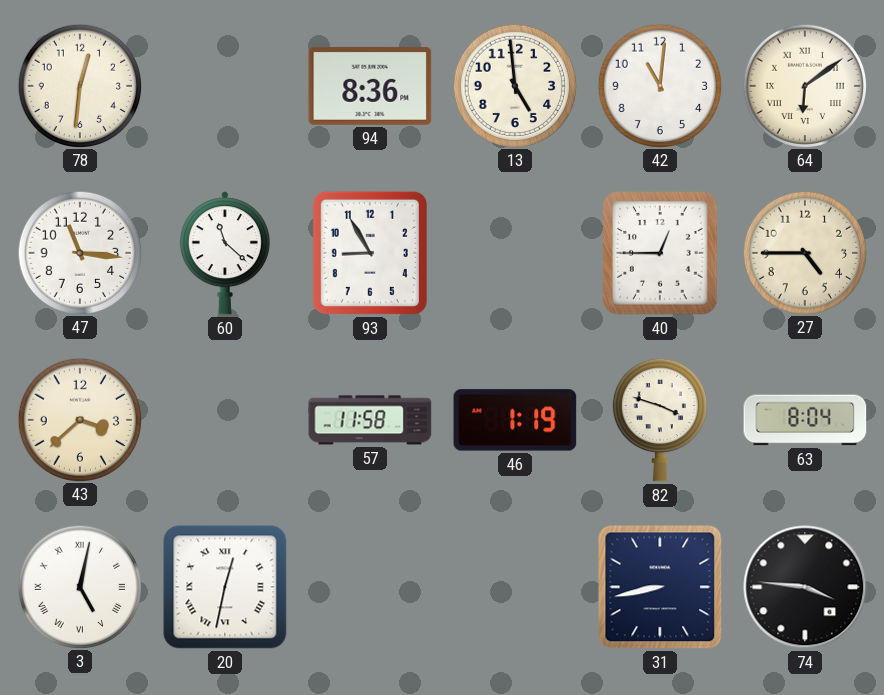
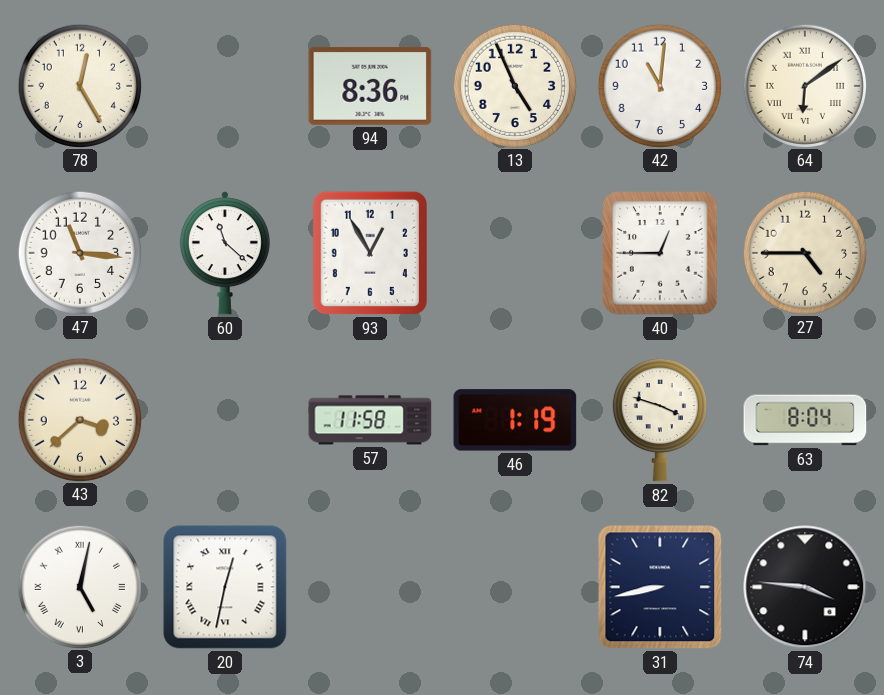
78: 12:31 -> 12:25
13: 4:59 -> 4:56
93: 8:55 -> 12:55
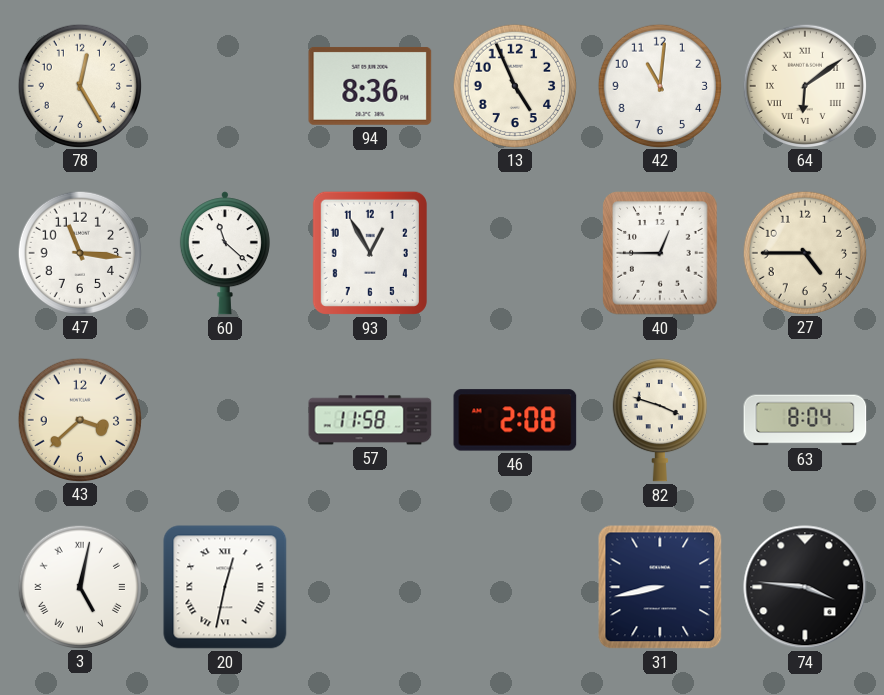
46: 1:19 -> 2:08
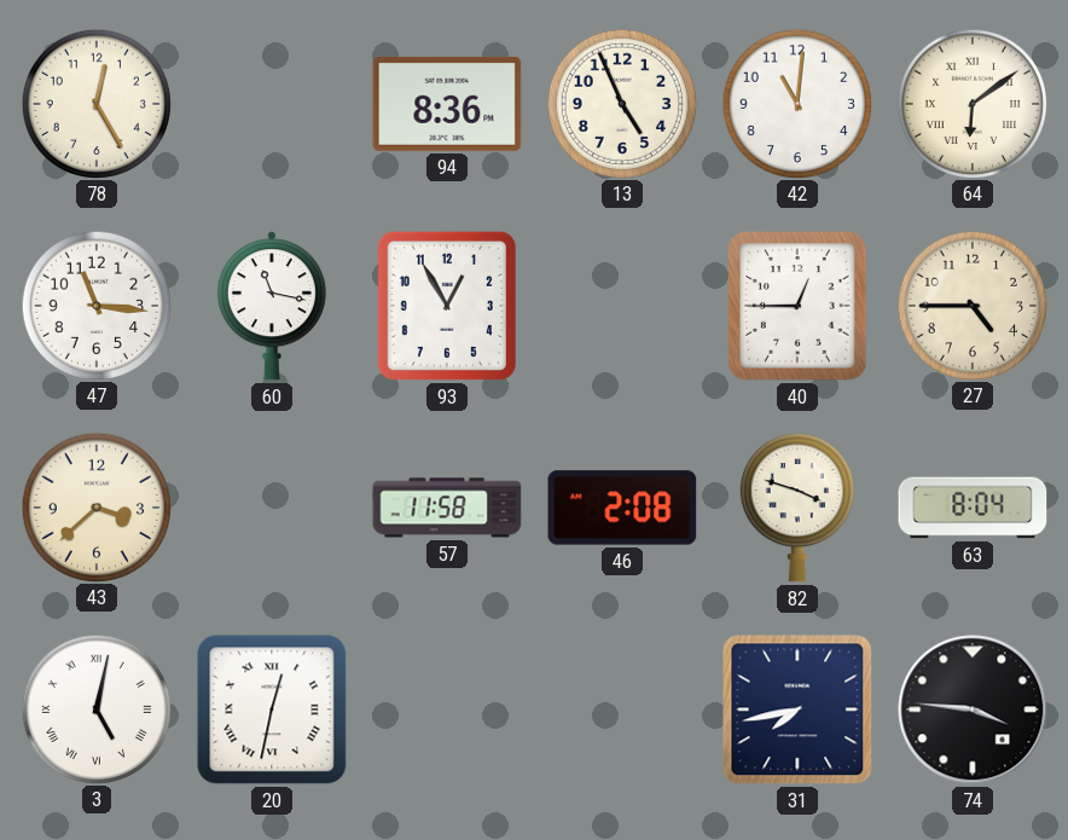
60: 11:22 -> 11:17
31: 8:43 -> 7:43
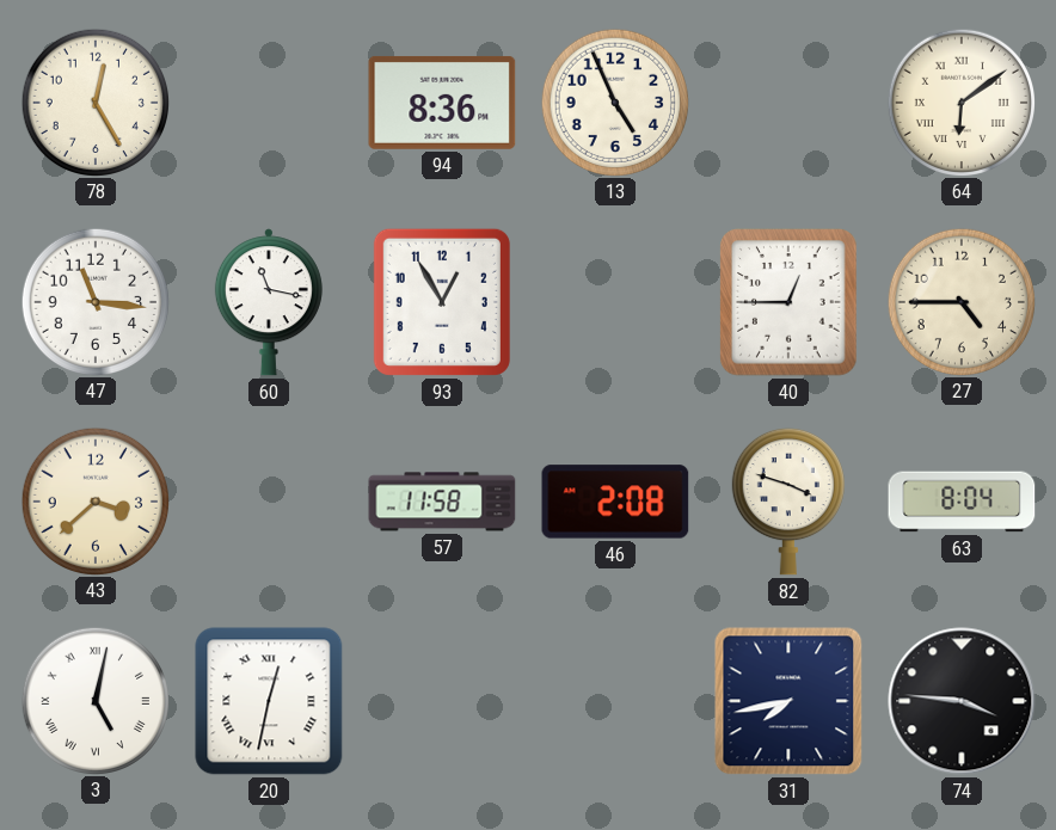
42: 11:01 -> none
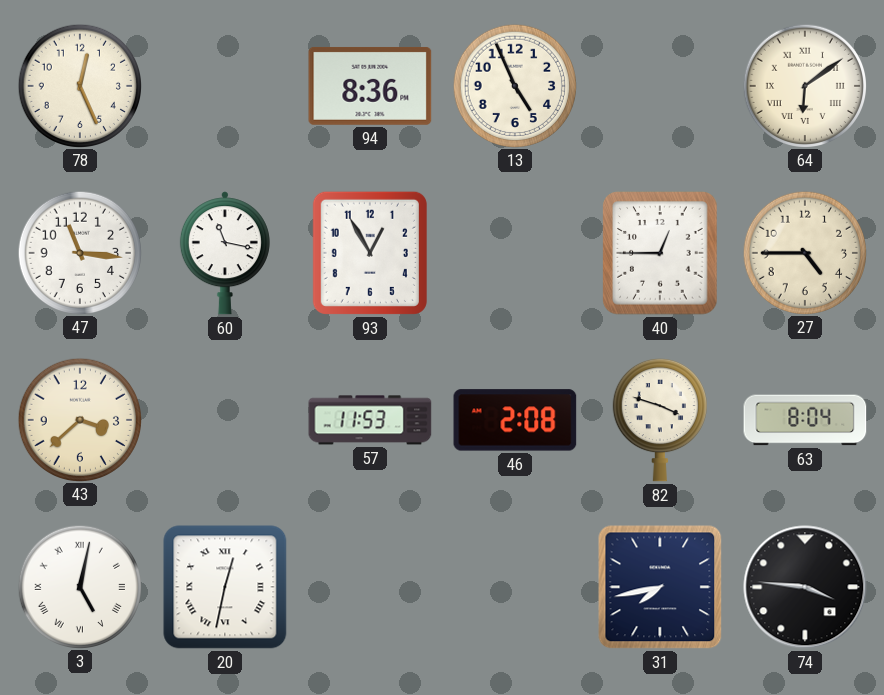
78: 12:25 -> 12:26
57: 11:58 -> 11:53
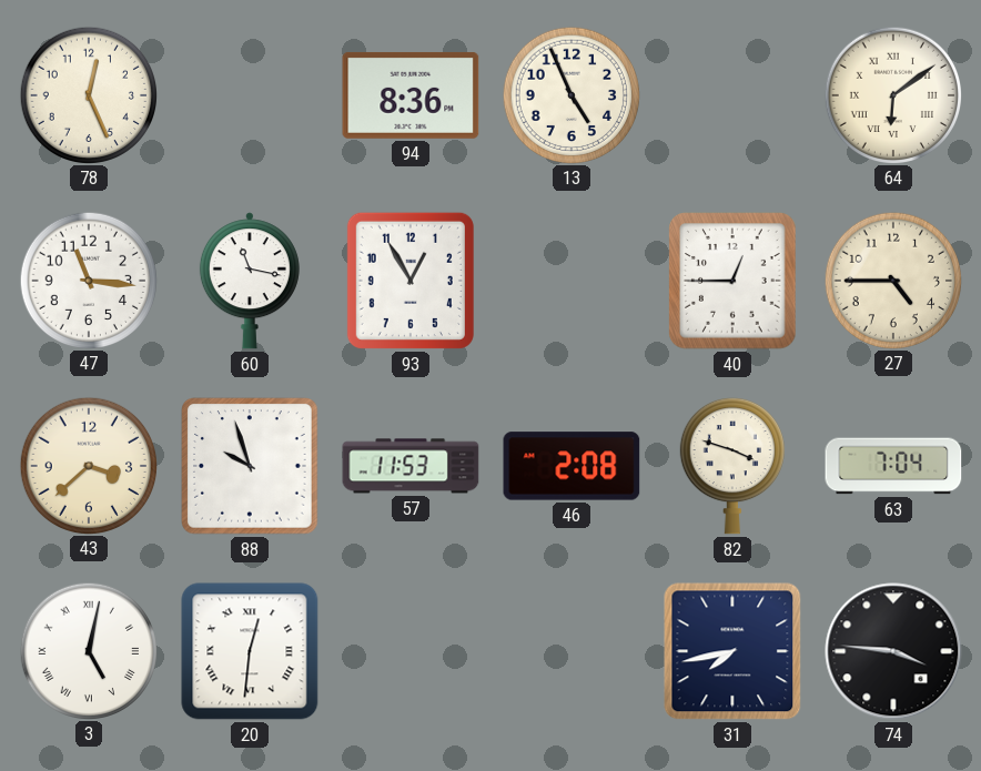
88: none -> 9:57
63: 8:04 -> 7:04
20: 12:32 -> 12:31
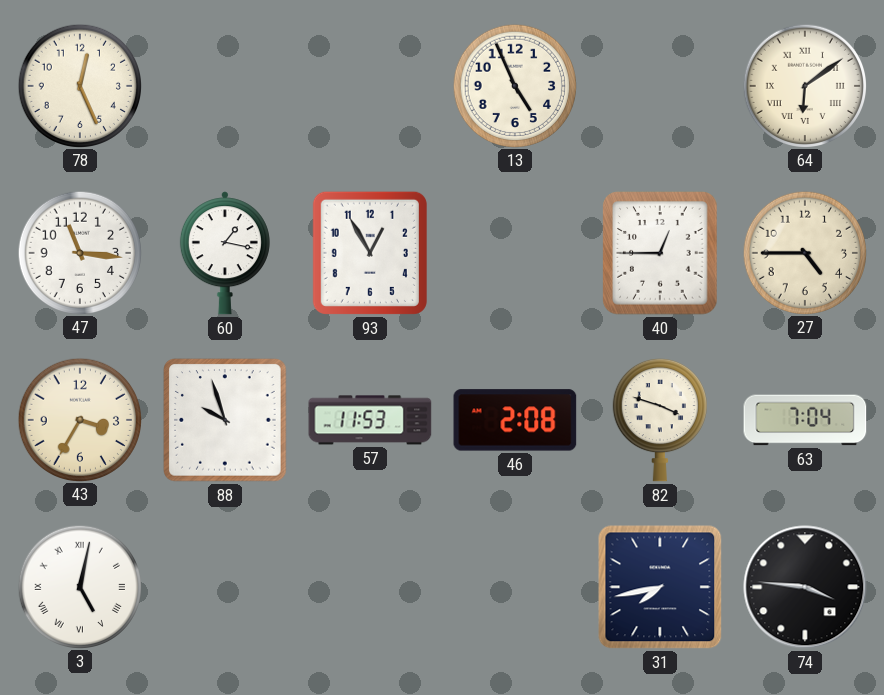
94: 8:36 -> none
60: 11:17 -> 1:17
43: 3:38 -> 3:35
20: 12:31 -> none
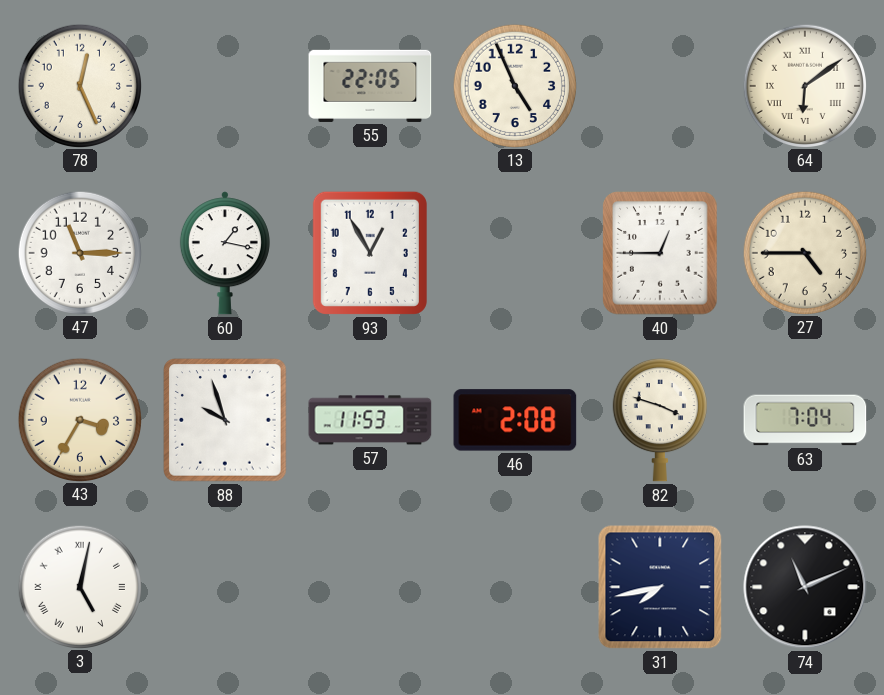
55: none -> 22:05
47: 11:16 -> 11:15
74: 3:46 -> 11:11
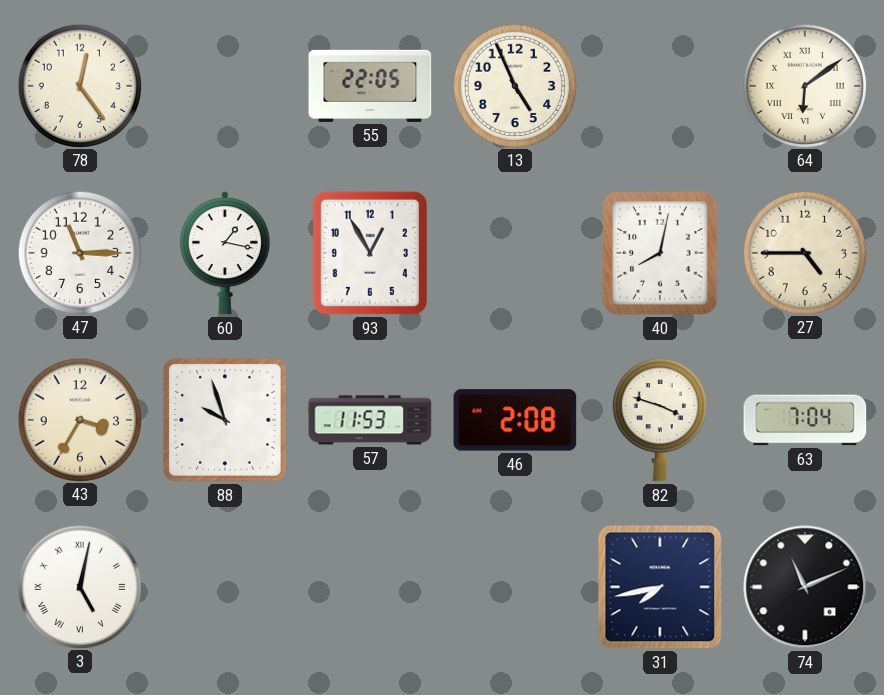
78: 12:26 -> 12:24
40: 12:45 -> 8:02
